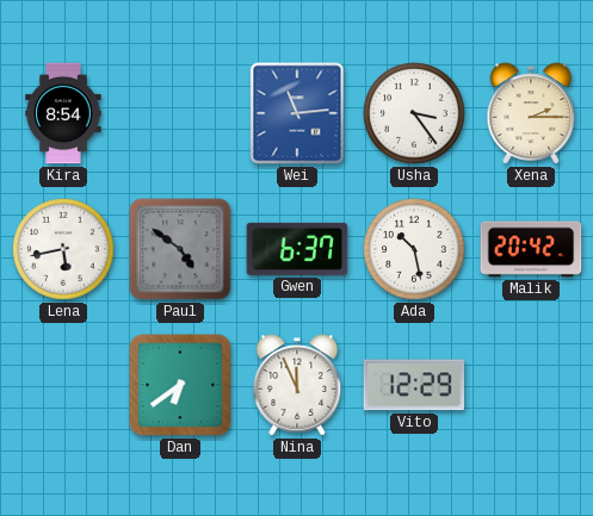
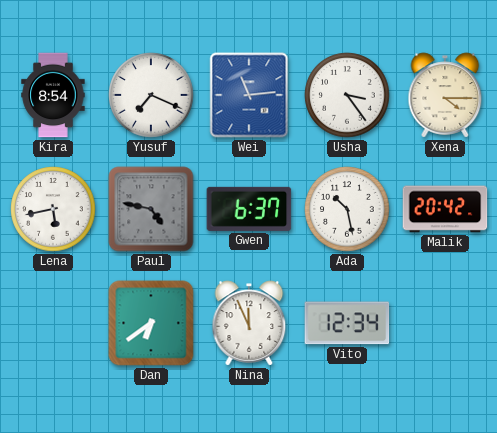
Yusuf: none -> 7:19
Xena: 2:15 -> 4:15
Paul: 4:51 -> 4:47
Vito: 12:29 -> 12:34
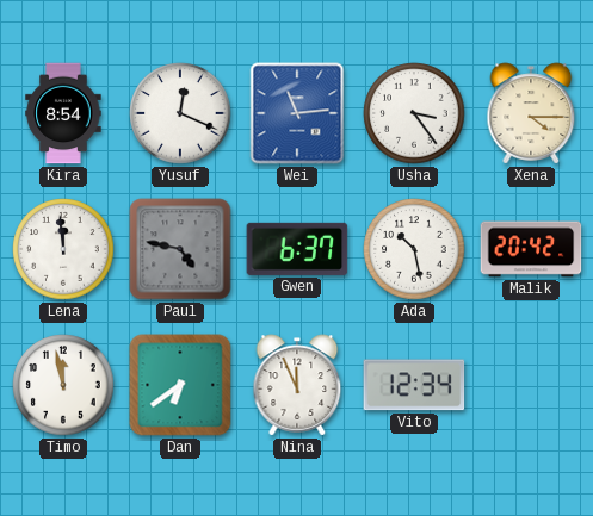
Yusuf: 7:19 -> 12:19
Lena: 5:43 -> 11:59
Timo: none -> 11:58
